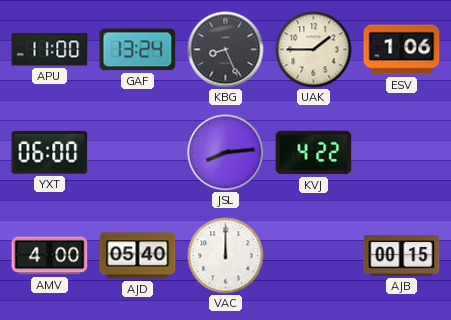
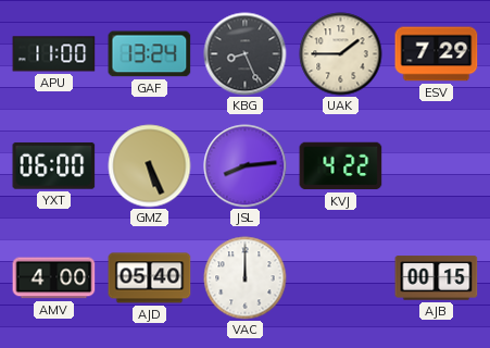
ESV: 1:06 -> 7:29
GMZ: none -> 5:26
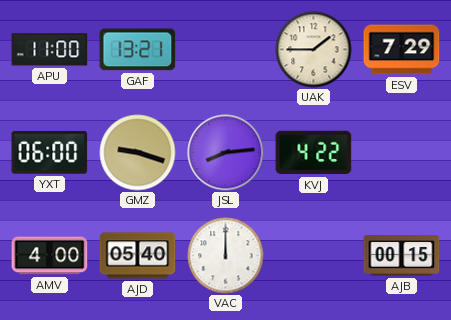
GAF: 13:24 -> 13:21
KBG: 8:26 -> none
GMZ: 5:26 -> 9:18
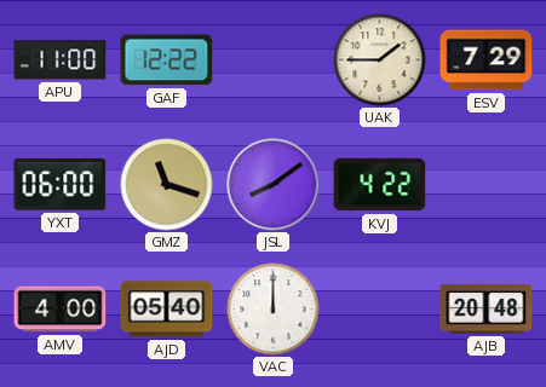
GAF: 13:21 -> 12:22
GMZ: 9:18 -> 11:18
JSL: 8:14 -> 8:09
AJB: 00:15 -> 20:48
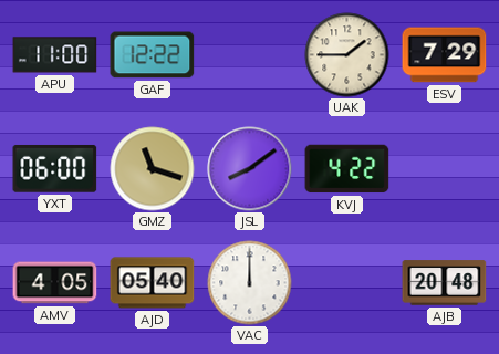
AMV: 4:00 -> 4:05
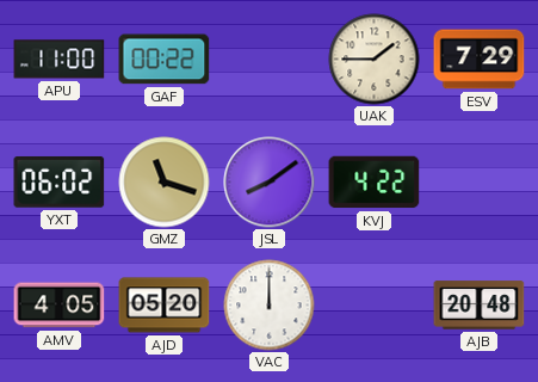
GAF: 12:22 -> 00:22
YXT: 06:00 -> 06:02
AJD: 05:40 -> 05:20
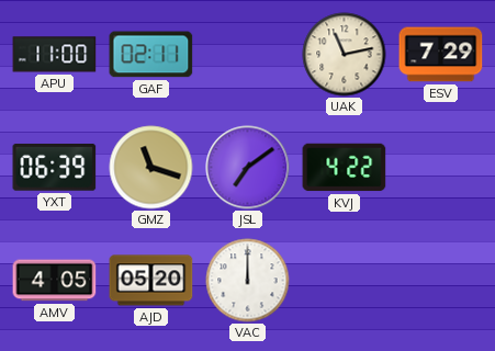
GAF: 00:22 -> 02:11
UAK: 1:45 -> 11:13
YXT: 06:02 -> 06:39
JSL: 8:09 -> 7:09
AJB: 20:48 -> none
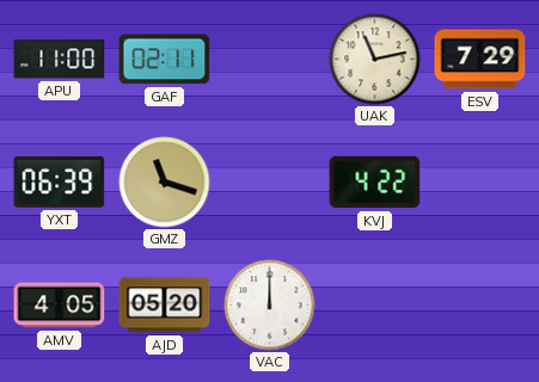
JSL: 7:09 -> none
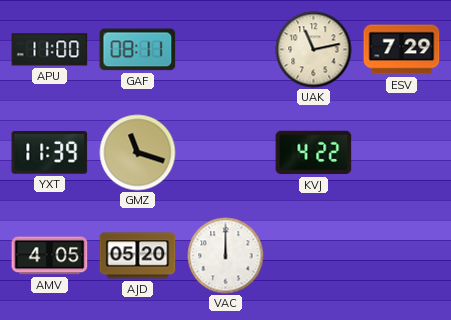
GAF: 02:11 -> 08:11
YXT: 06:39 -> 11:39
